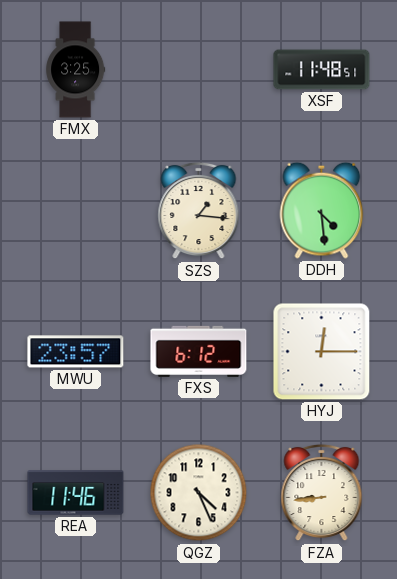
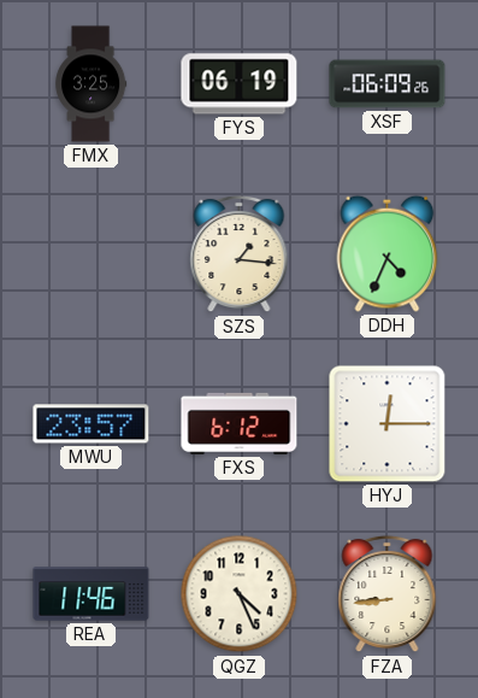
FYS: none -> 06:19
XSF: 11:48 -> 06:09
DDH: 4:29 -> 4:34
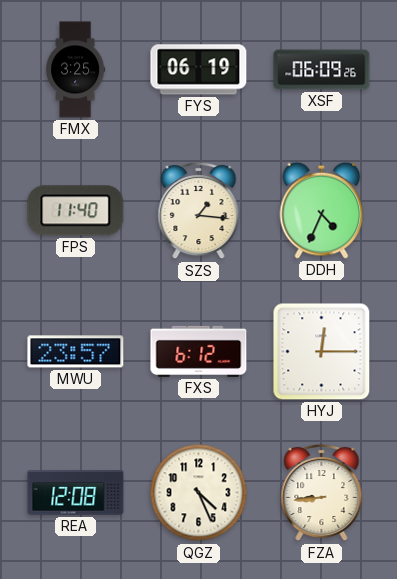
FPS: none -> 11:40
REA: 11:46 -> 12:08
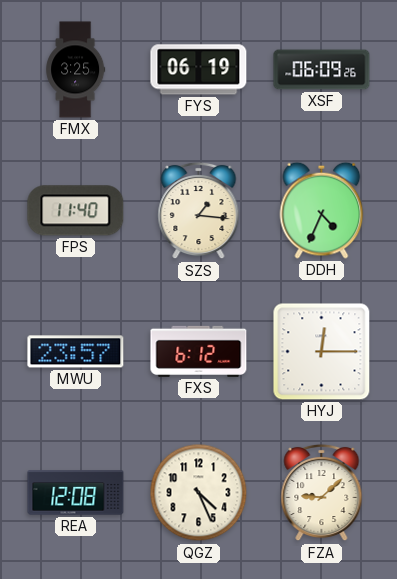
FZA: 8:44 -> 9:08
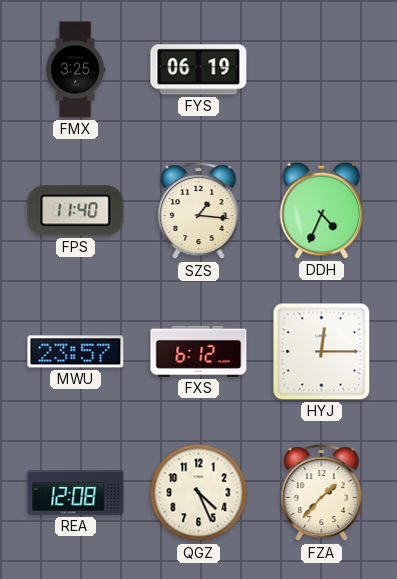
XSF: 06:09 -> none
FZA: 9:08 -> 1:37
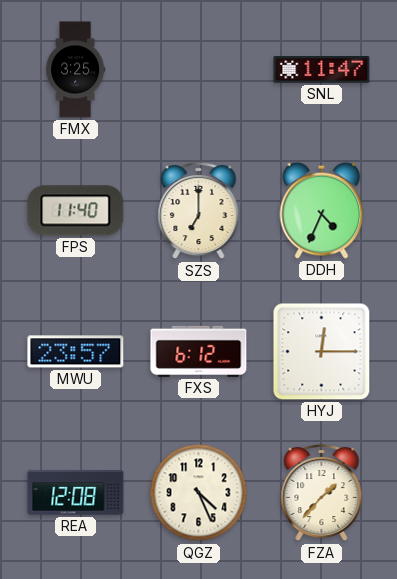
FYS: 06:19 -> none
SNL: none -> 11:47
SZS: 1:16 -> 7:00
